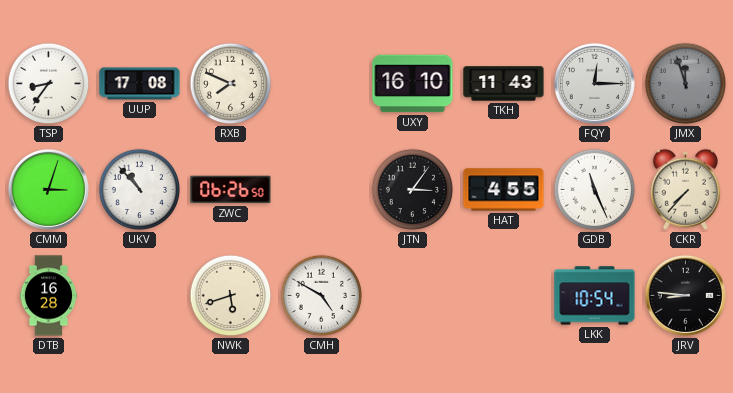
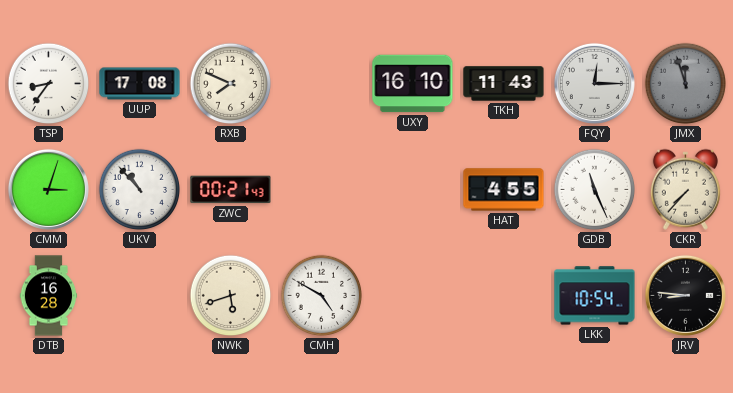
ZWC: 06:26 -> 00:21
JTN: 3:06 -> none
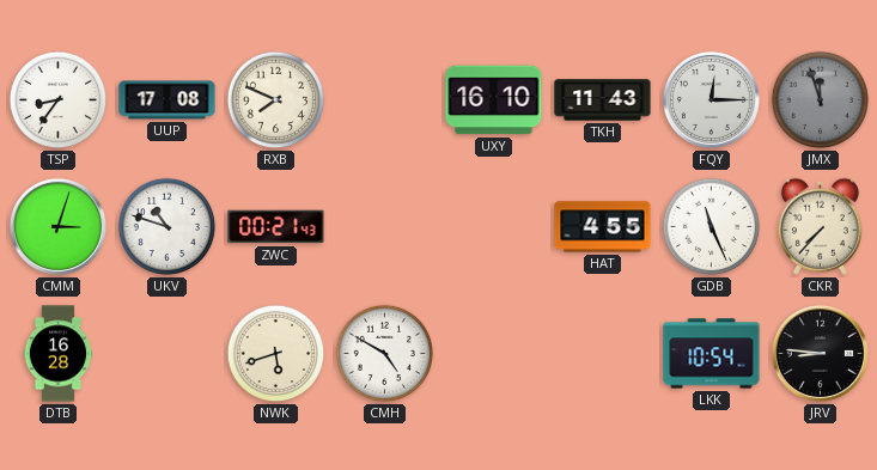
UKV: 10:53 -> 10:48
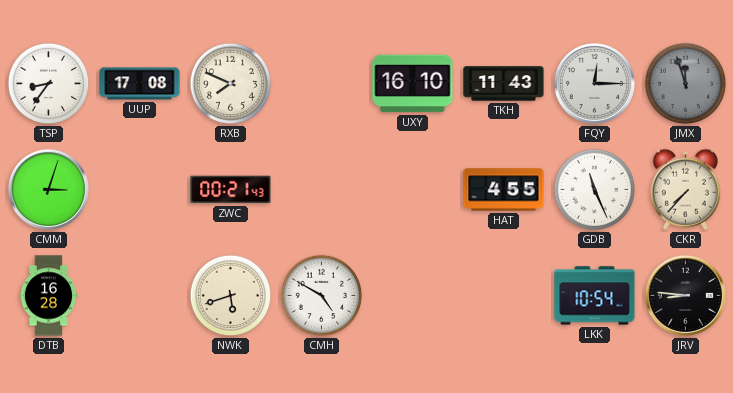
UKV: 10:48 -> none
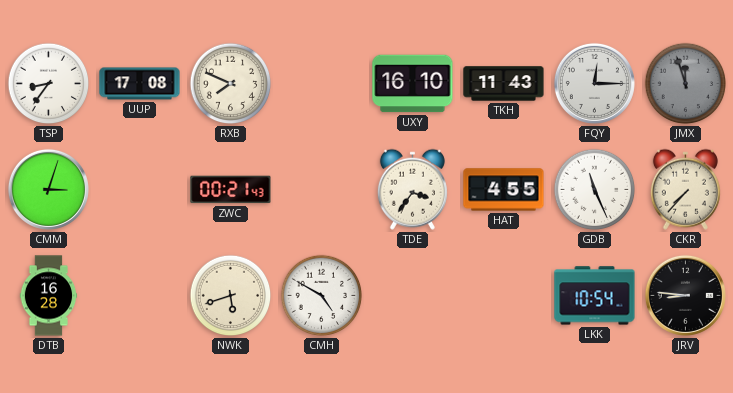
TDE: none -> 3:36
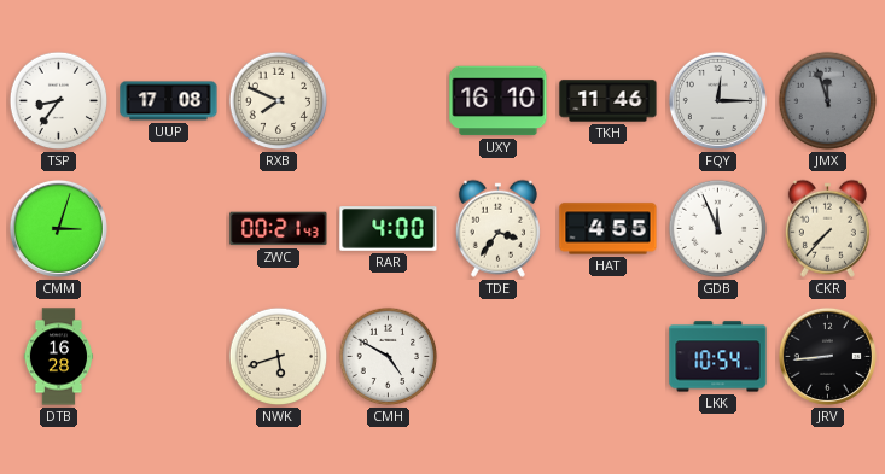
TKH: 11:43 -> 11:46
RAR: none -> 4:00
GDB: 11:26 -> 11:56
JRV: 8:46 -> 8:44
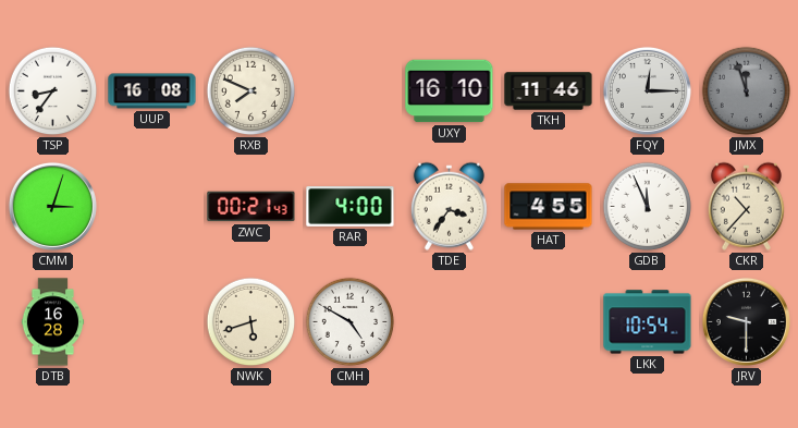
UUP: 17:08 -> 16:08
CKR: 7:37 -> 10:37
JRV: 8:44 -> 9:30
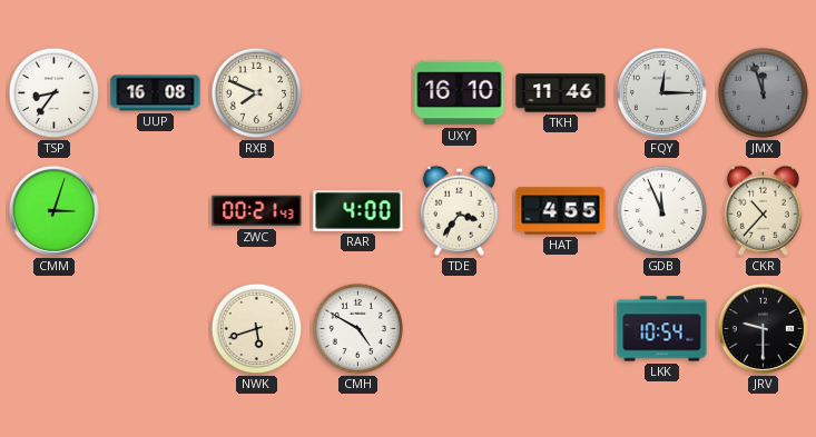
DTB: 16:28 -> none
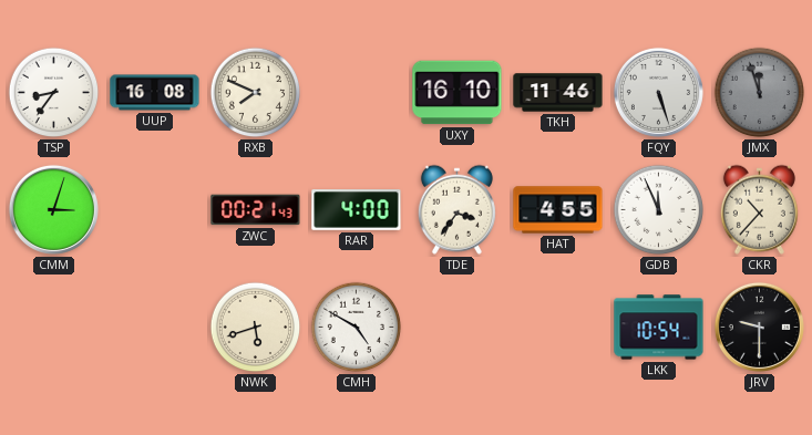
FQY: 12:15 -> 5:27
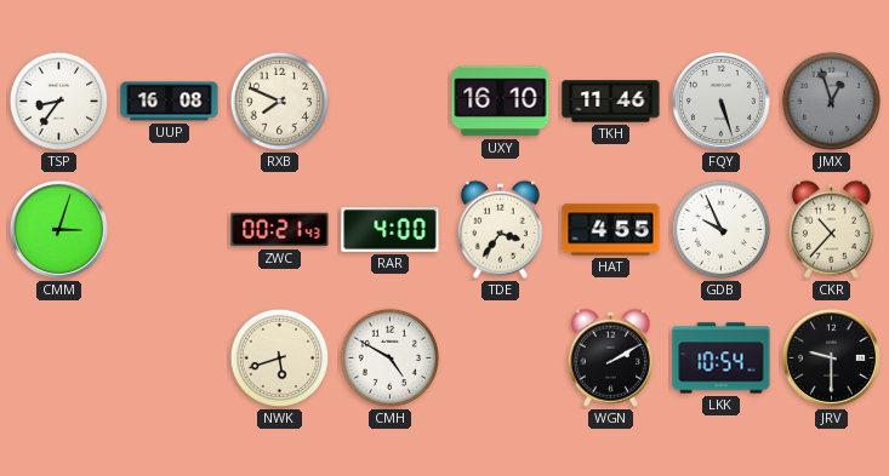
JMX: 11:57 -> 12:57
GDB: 11:56 -> 9:56
WGN: none -> 2:10
